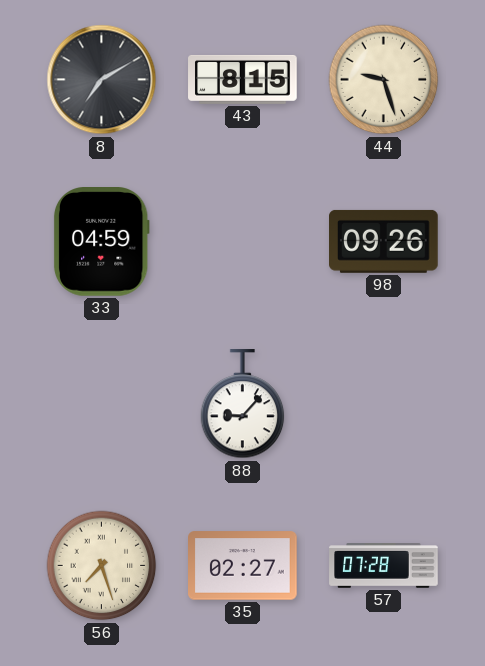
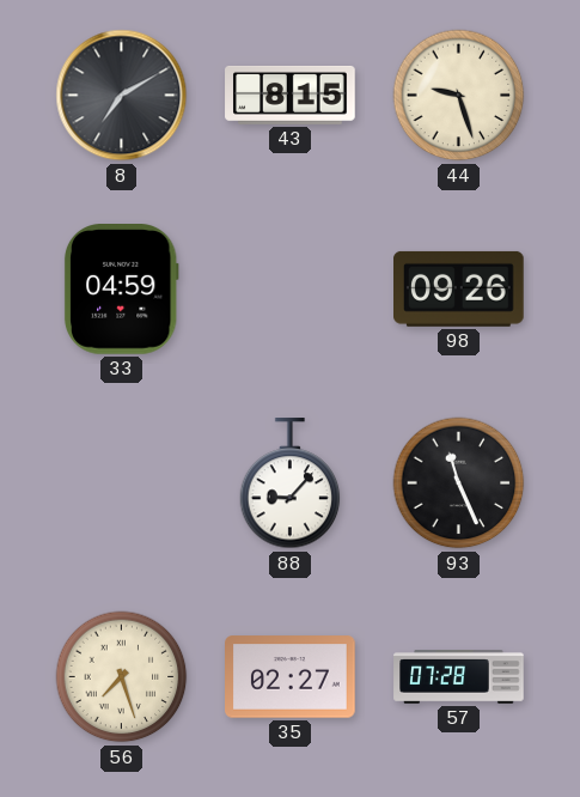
93: none -> 11:26
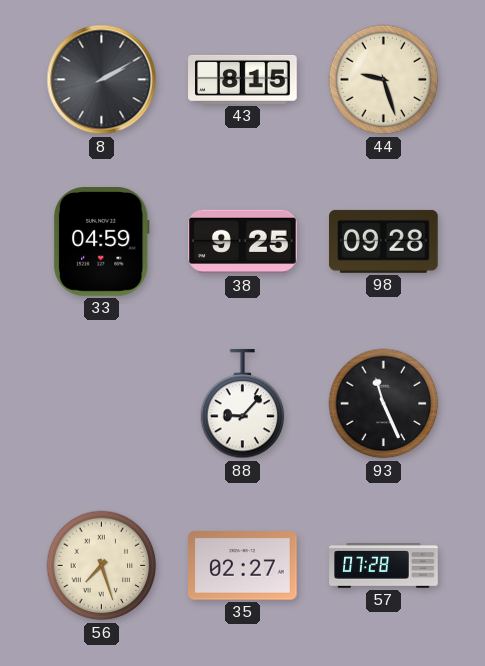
8: 7:10 -> 2:10
38: none -> 9:25
98: 09:26 -> 09:28
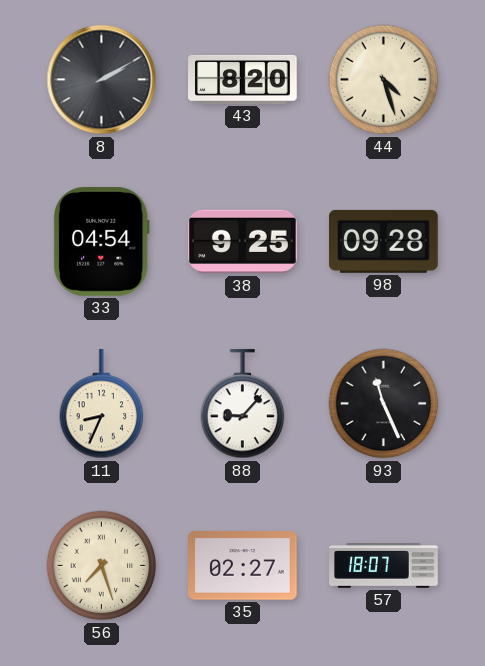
43: 8:15 -> 8:20
44: 9:27 -> 4:27
33: 04:59 -> 04:54
11: none -> 8:34
57: 07:28 -> 18:07
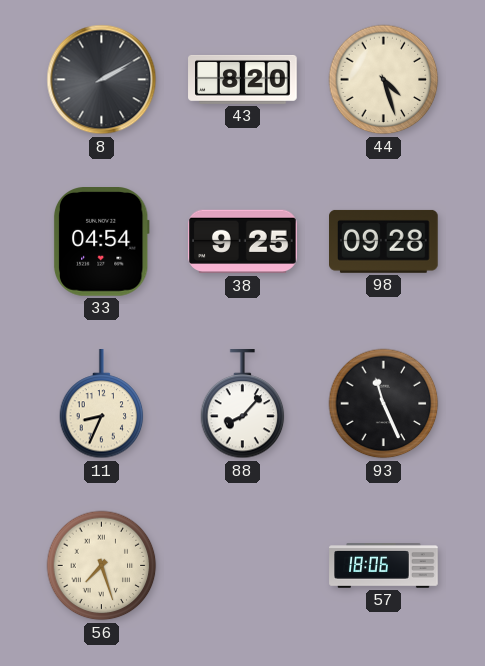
88: 9:07 -> 8:07
35: 02:27 -> none
57: 18:07 -> 18:06
